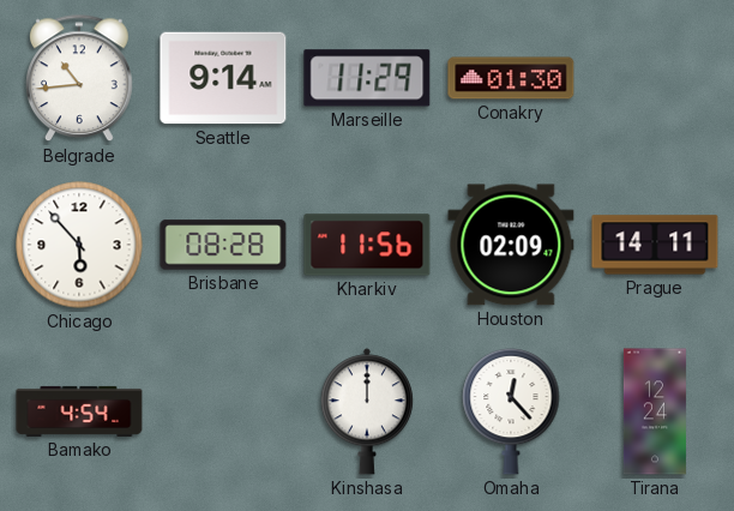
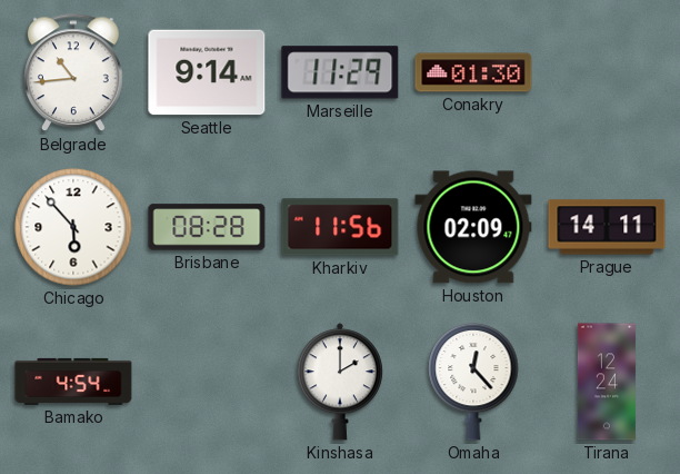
Kinshasa: 12:00 -> 2:00
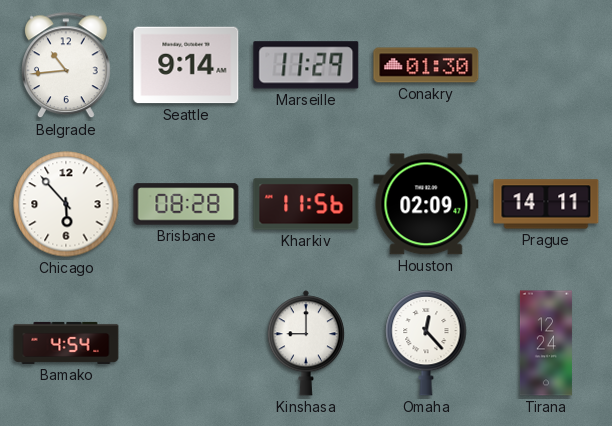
Kinshasa: 2:00 -> 9:00
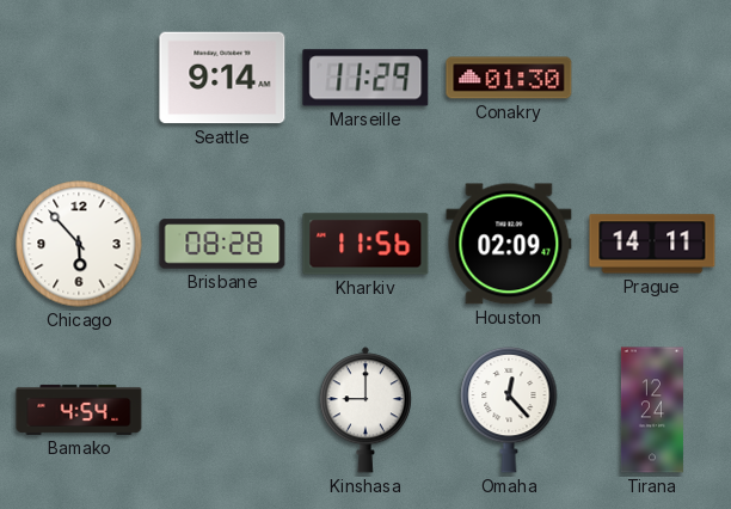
Belgrade: 10:44 -> none
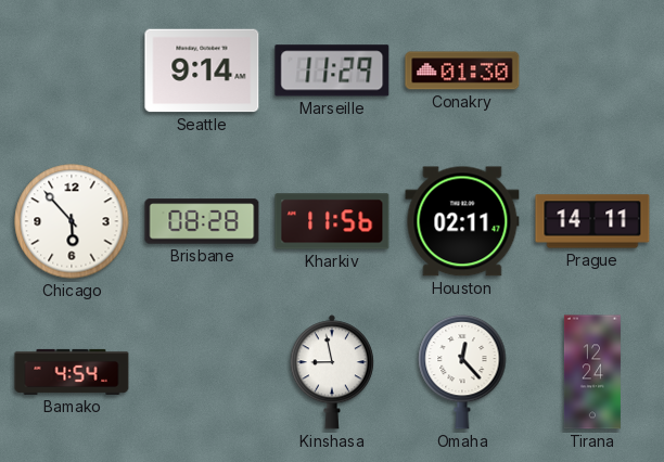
Houston: 02:09 -> 02:11
Kinshasa: 9:00 -> 8:58
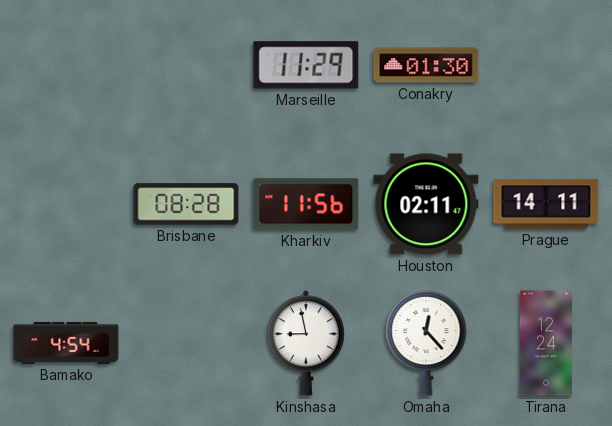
Seattle: 9:14 -> none
Chicago: 5:53 -> none
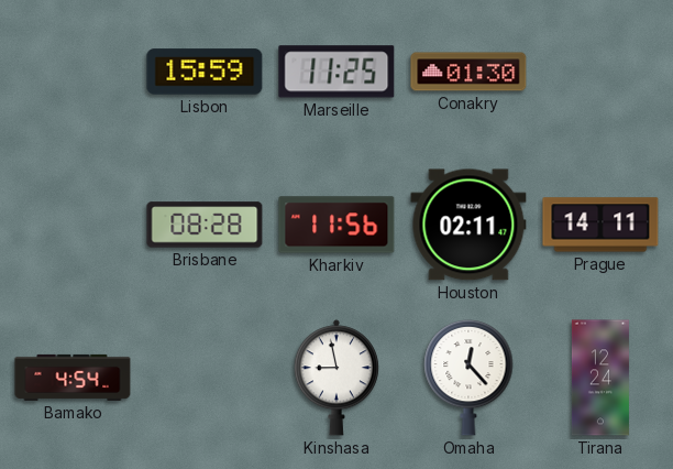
Lisbon: none -> 15:59
Marseille: 11:29 -> 11:25
